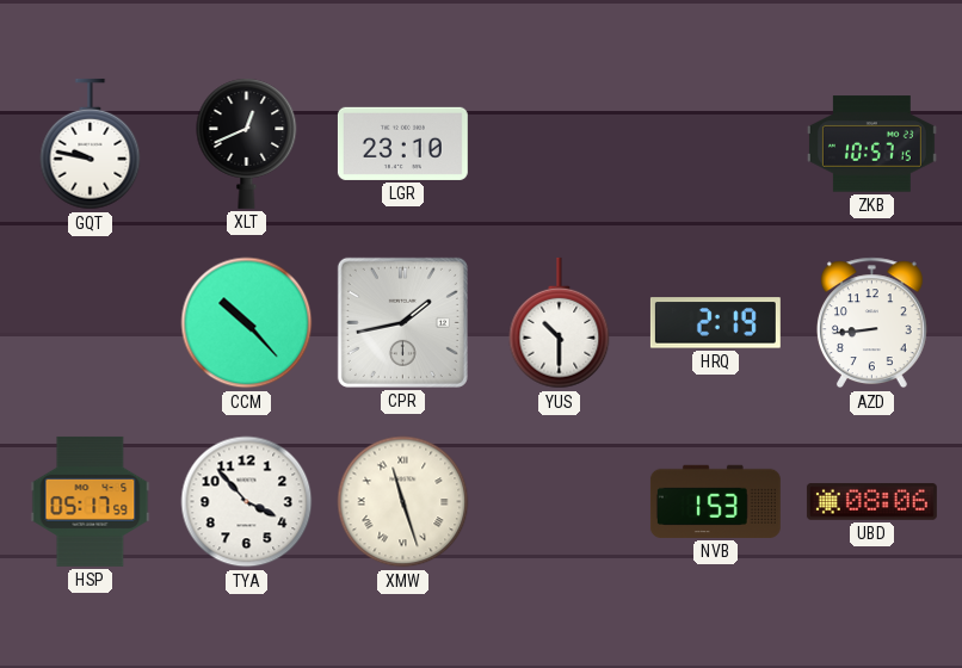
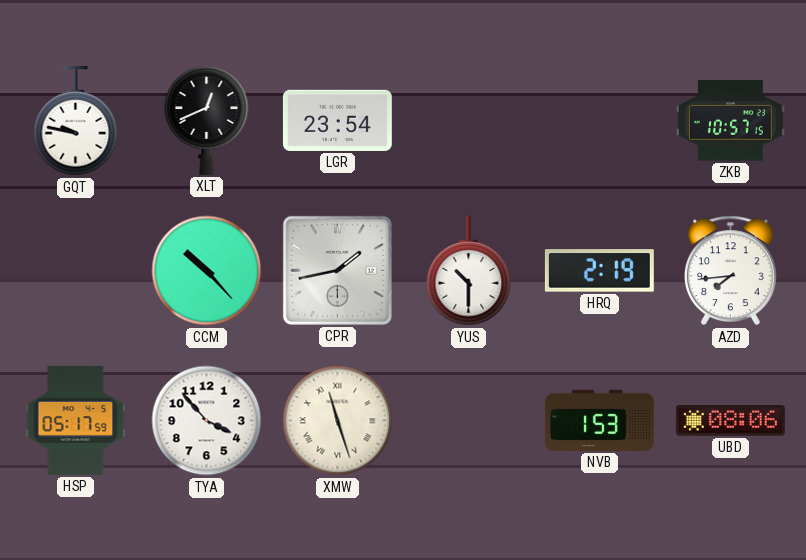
LGR: 23:10 -> 23:54
AZD: 8:44 -> 7:44
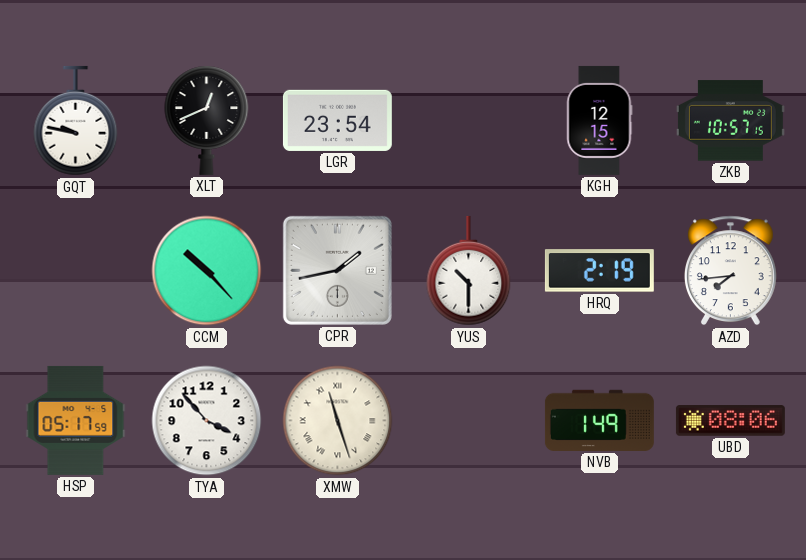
KGH: none -> 12:15
NVB: 1:53 -> 1:49
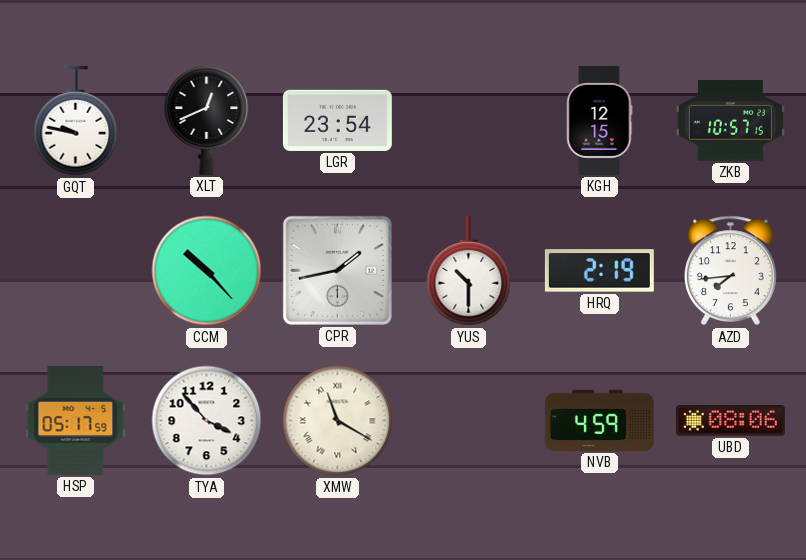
XMW: 11:27 -> 11:20
NVB: 1:49 -> 4:59
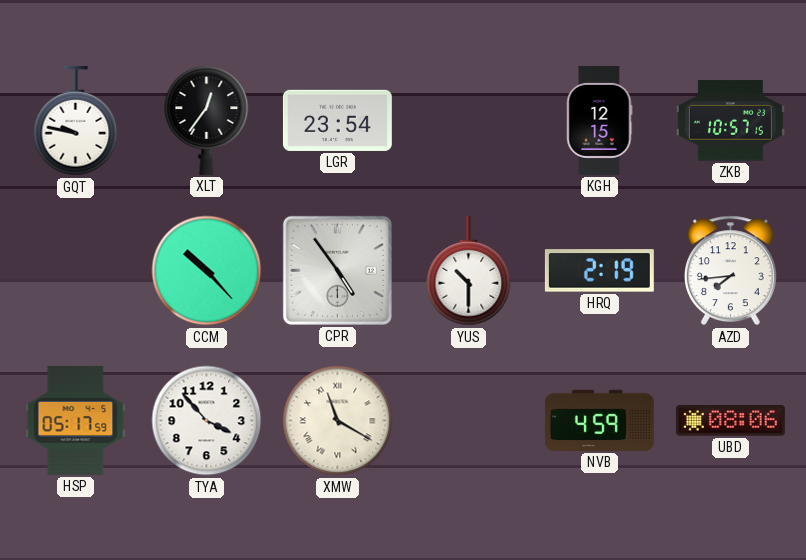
XLT: 12:41 -> 12:36
CPR: 1:43 -> 4:54
